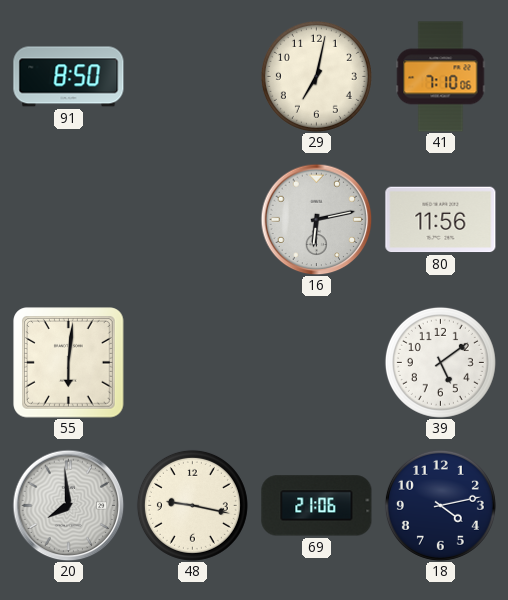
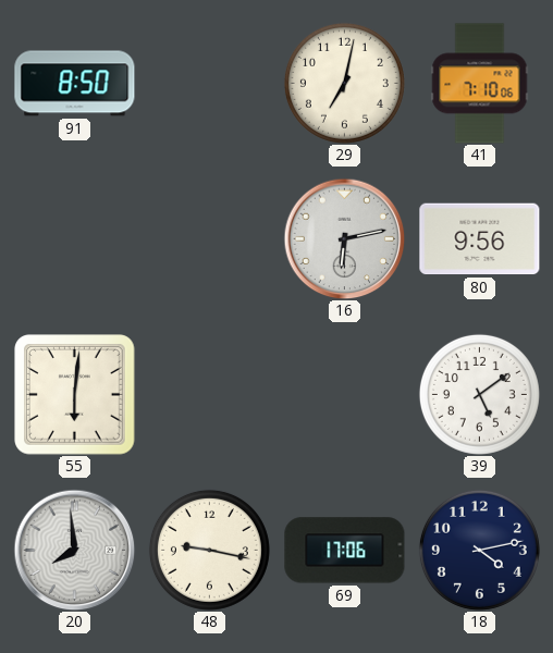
80: 11:56 -> 9:56
69: 21:06 -> 17:06
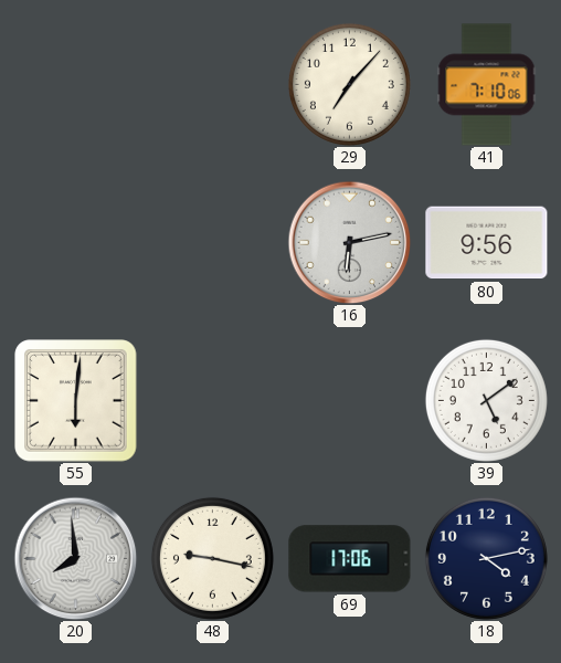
91: 8:50 -> none
29: 7:02 -> 7:07
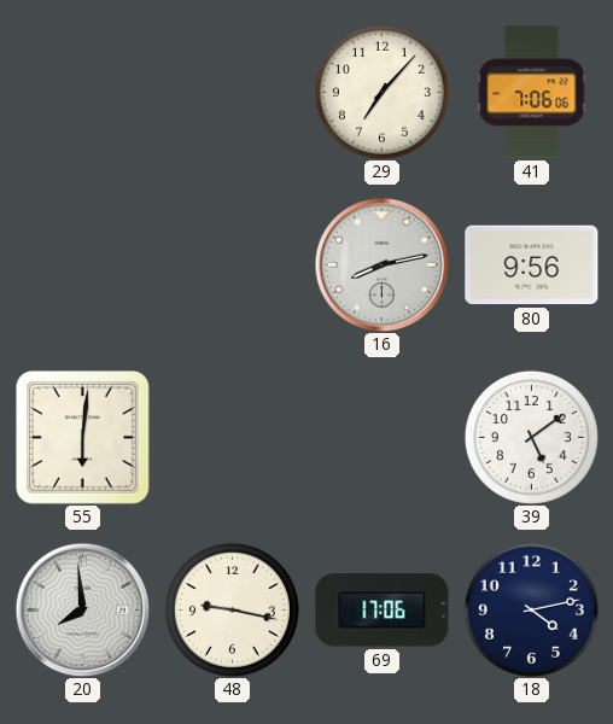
41: 7:10 -> 7:06
16: 6:13 -> 8:13
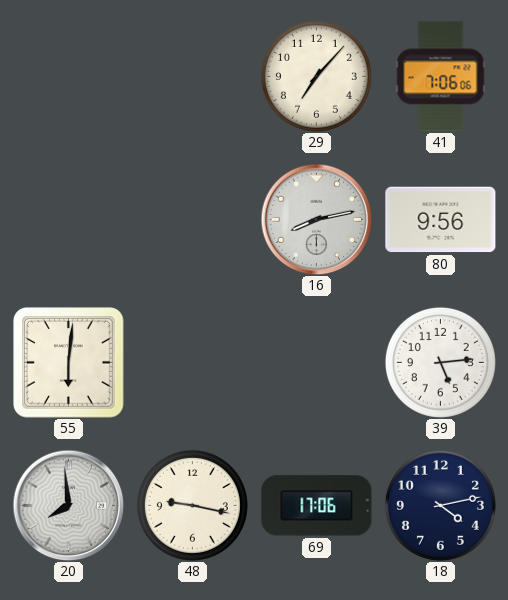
39: 5:09 -> 5:14
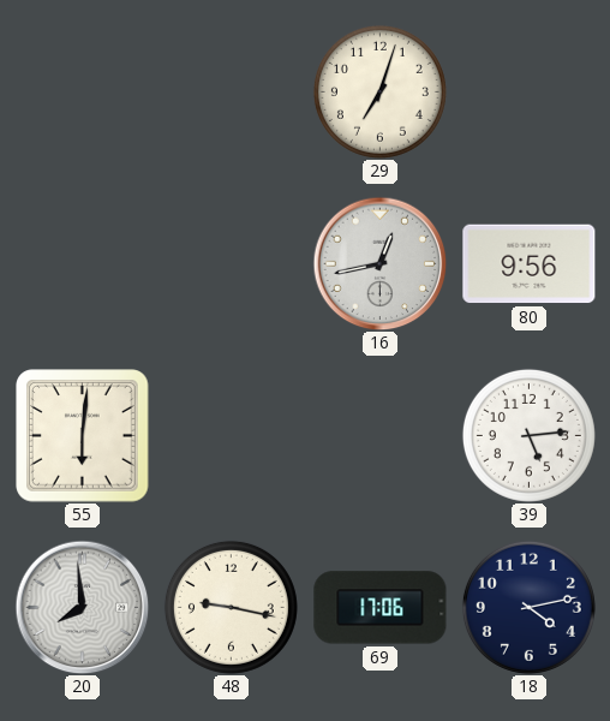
29: 7:07 -> 7:03
41: 7:06 -> none
16: 8:13 -> 12:43
